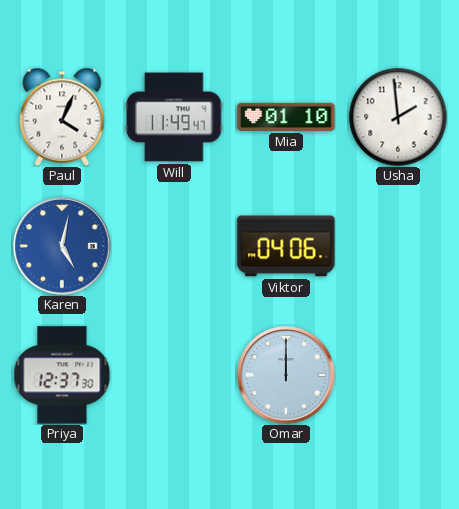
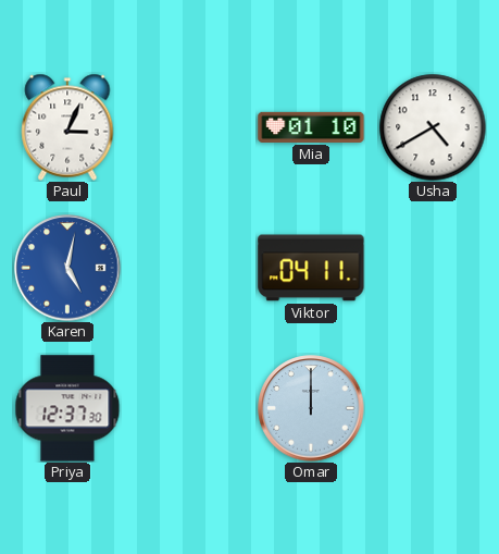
Paul: 4:04 -> 3:04
Will: 11:49 -> none
Usha: 1:59 -> 4:40
Viktor: 04:06 -> 04:11
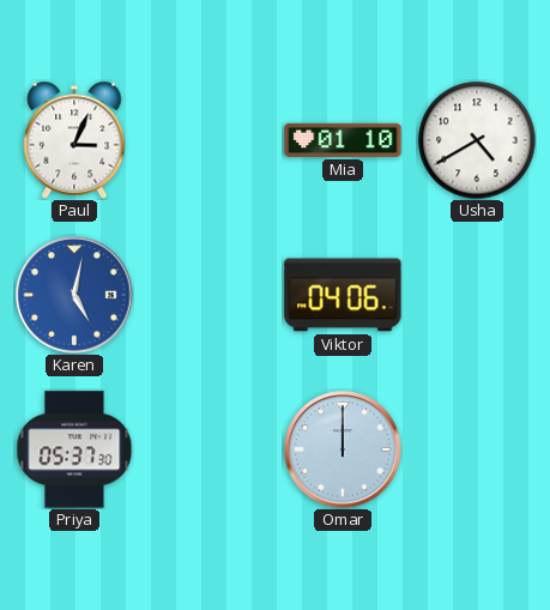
Viktor: 04:11 -> 04:06
Priya: 12:37 -> 05:37
